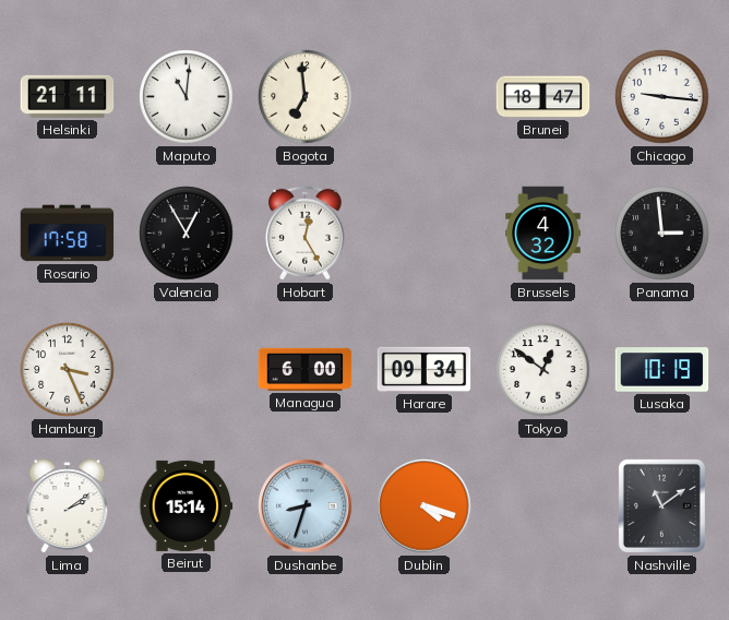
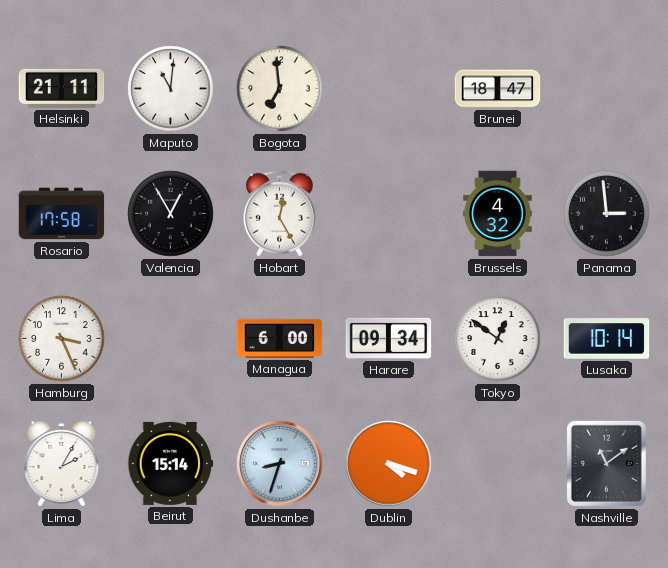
Chicago: 9:16 -> none
Lusaka: 10:19 -> 10:14
Lima: 2:09 -> 2:05
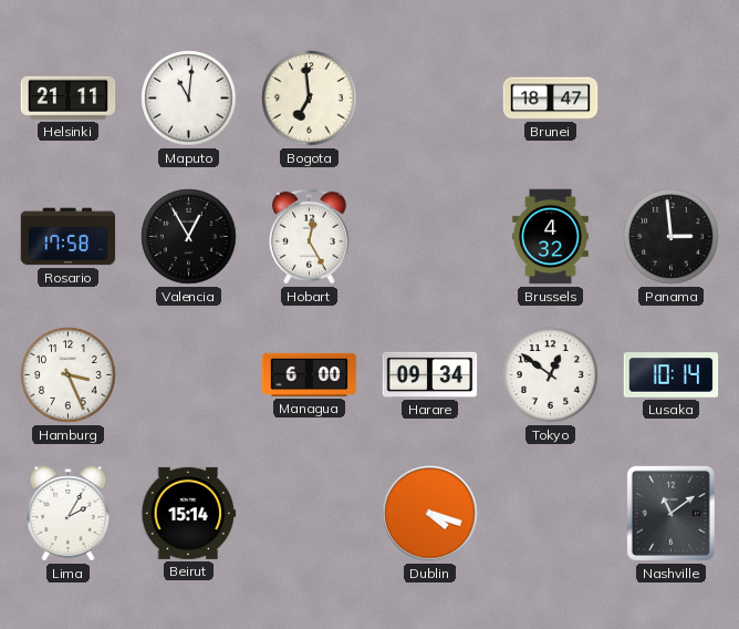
Dushanbe: 8:33 -> none
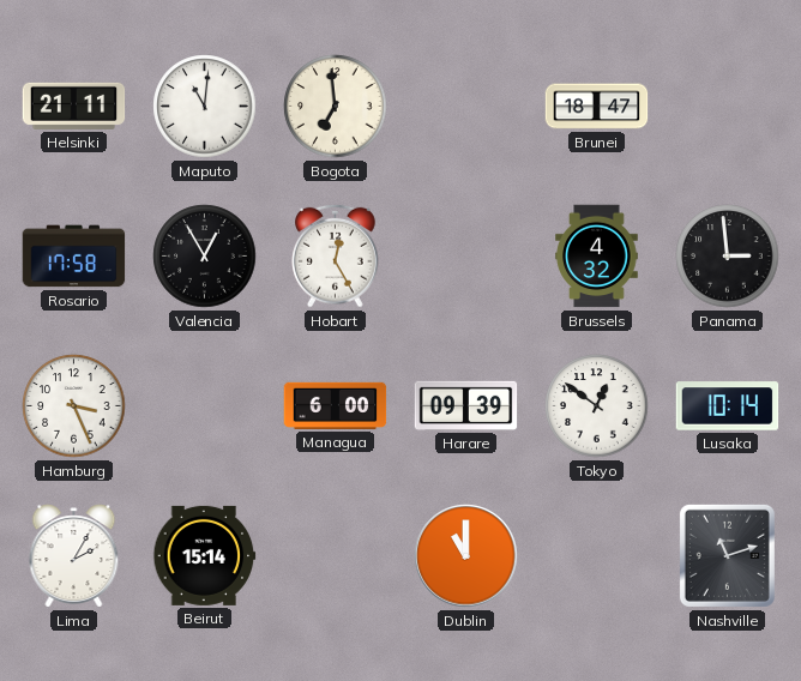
Harare: 09:34 -> 09:39
Dublin: 4:18 -> 11:00
Nashville: 11:09 -> 11:12
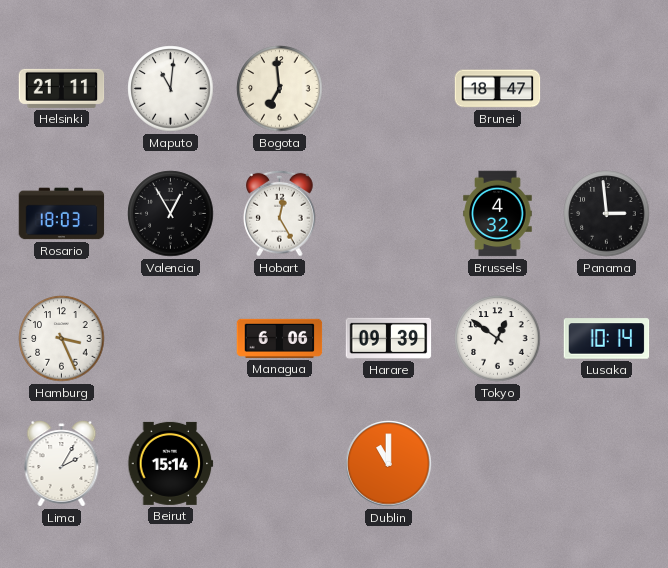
Rosario: 17:58 -> 18:03
Managua: 6:00 -> 6:06
Nashville: 11:12 -> none
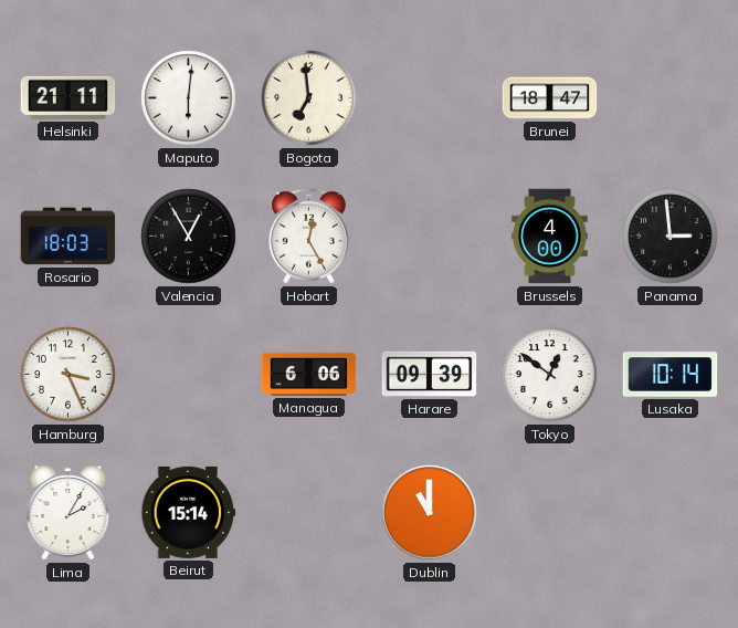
Maputo: 11:01 -> 6:01
Brussels: 4:32 -> 4:00
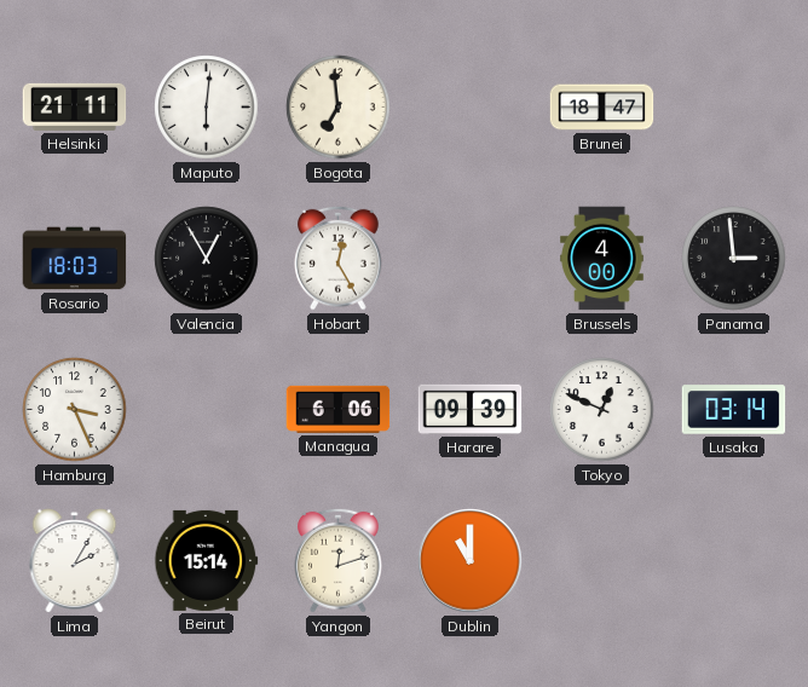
Tokyo: 12:51 -> 12:49
Lusaka: 10:14 -> 03:14
Yangon: none -> 12:12
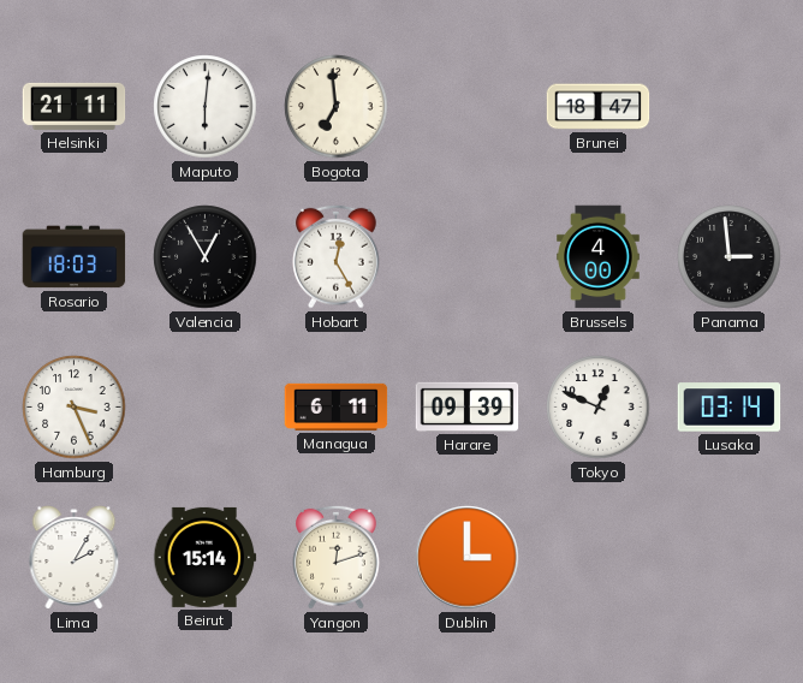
Managua: 6:06 -> 6:11
Dublin: 11:00 -> 3:00
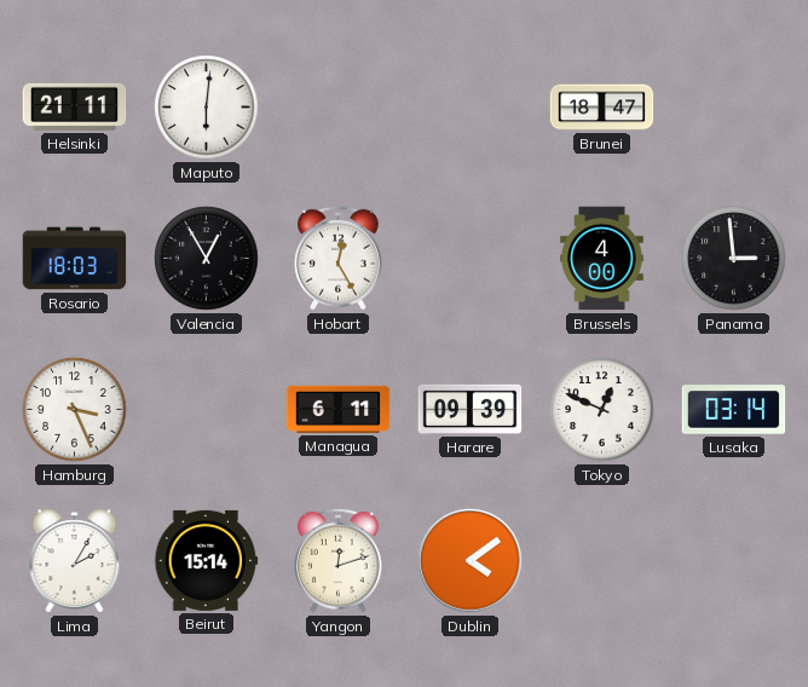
Bogota: 6:59 -> none
Dublin: 3:00 -> 4:09
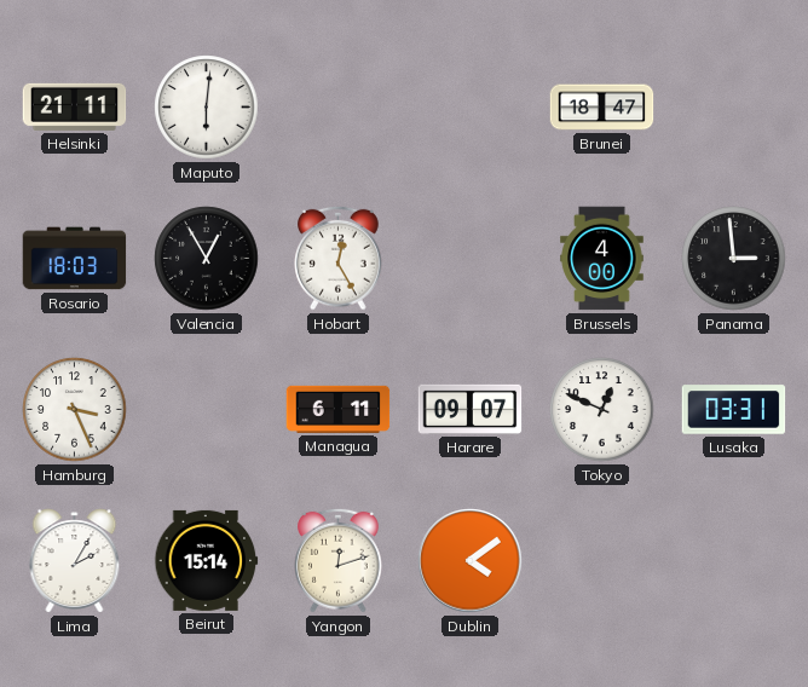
Harare: 09:39 -> 09:07
Lusaka: 03:14 -> 03:31
